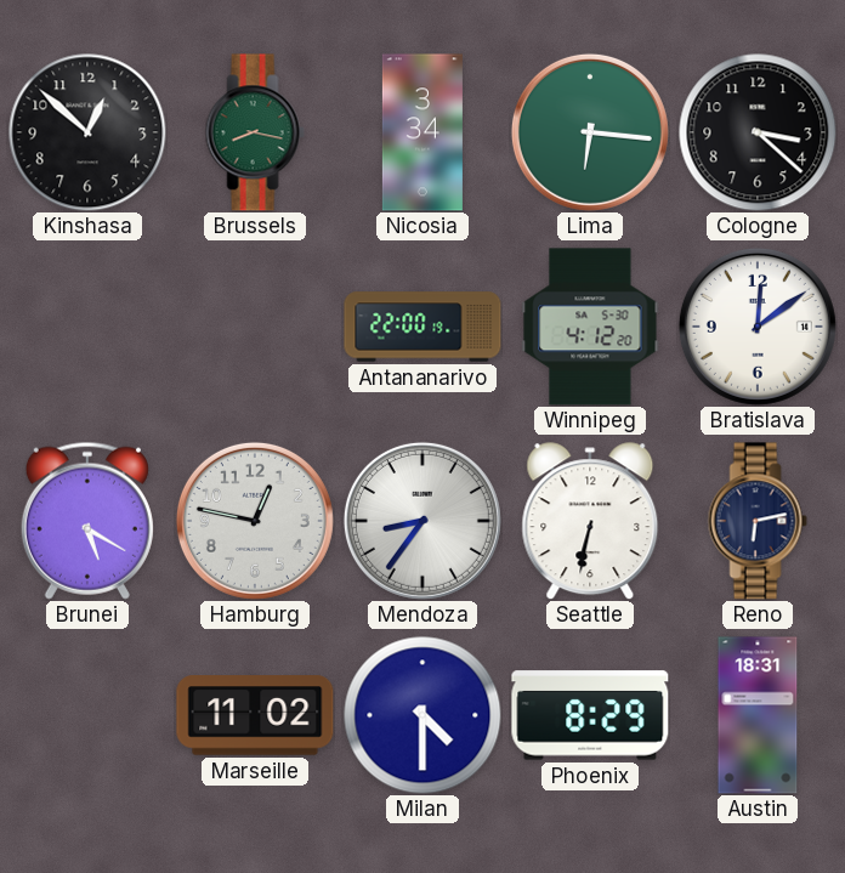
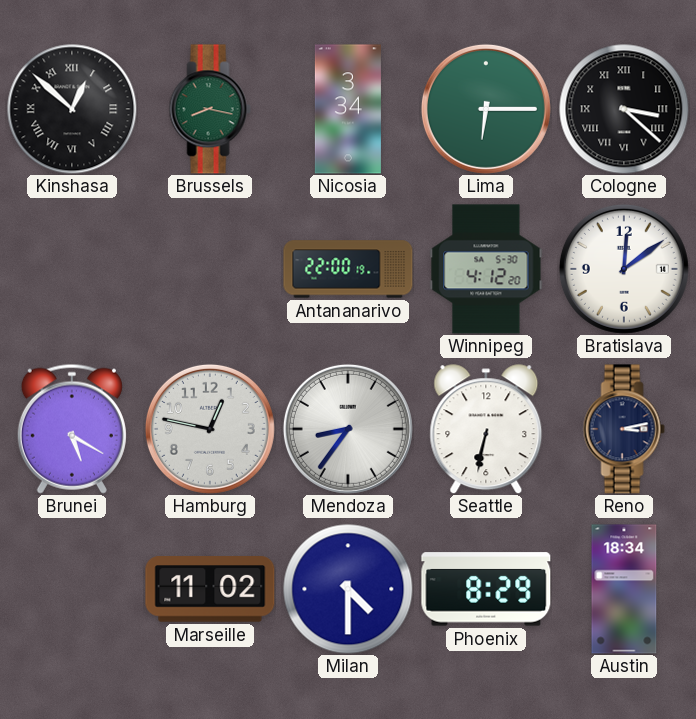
Kinshasa numerals: Arabic -> Roman
Lima: 6:16 -> 6:15
Cologne numerals: Arabic -> Roman
Reno: 6:13 -> 3:13
Austin: 18:31 -> 18:34
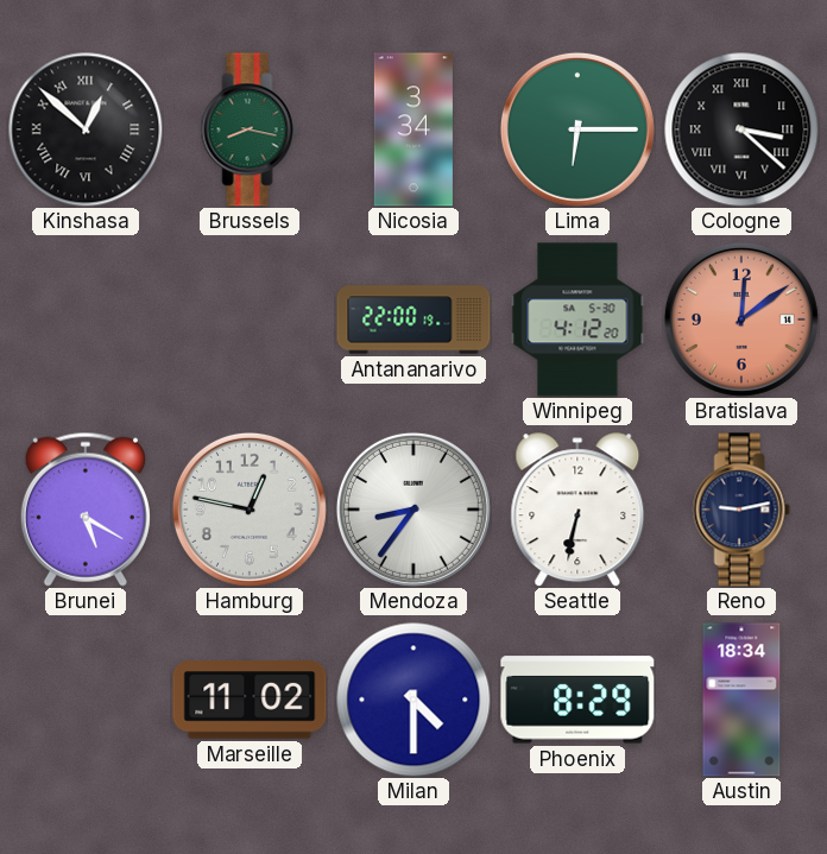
Bratislava dial: white -> salmon
Reno: 3:13 -> 9:13
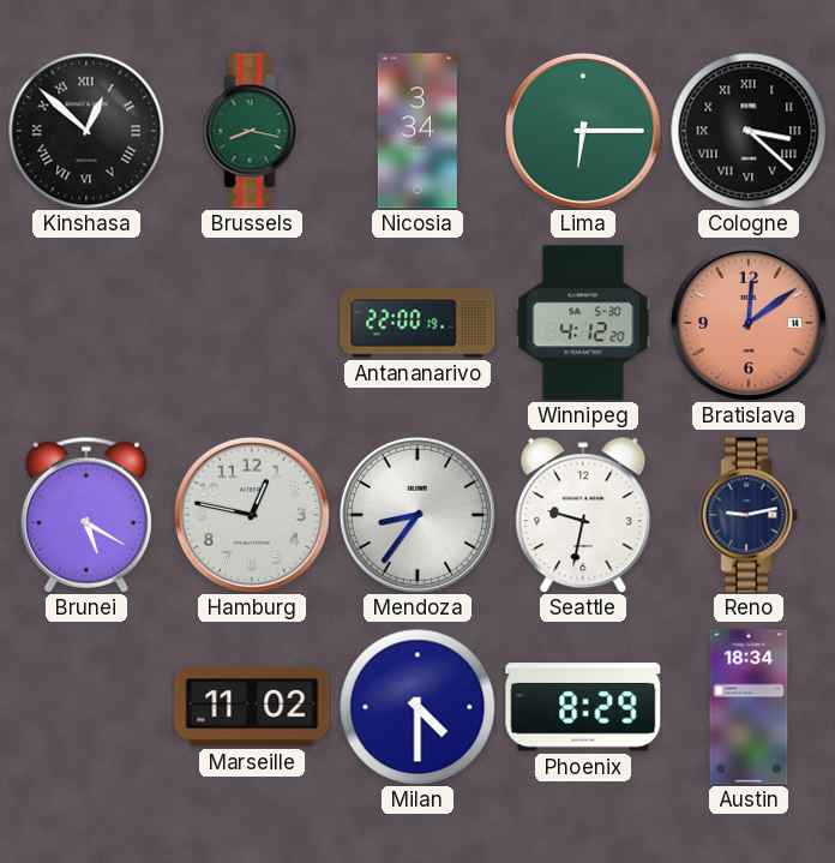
Seattle: 6:32 -> 9:32
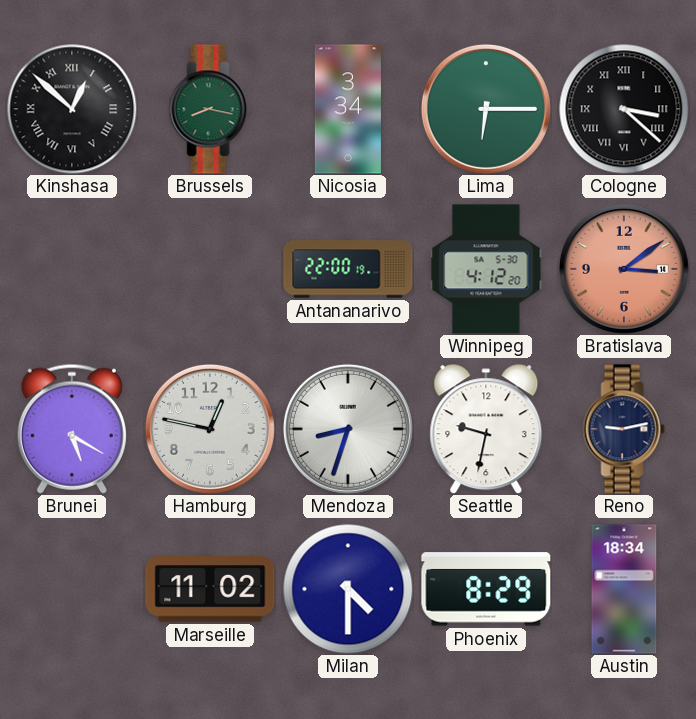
Bratislava: 12:09 -> 3:09
Mendoza: 8:36 -> 8:33
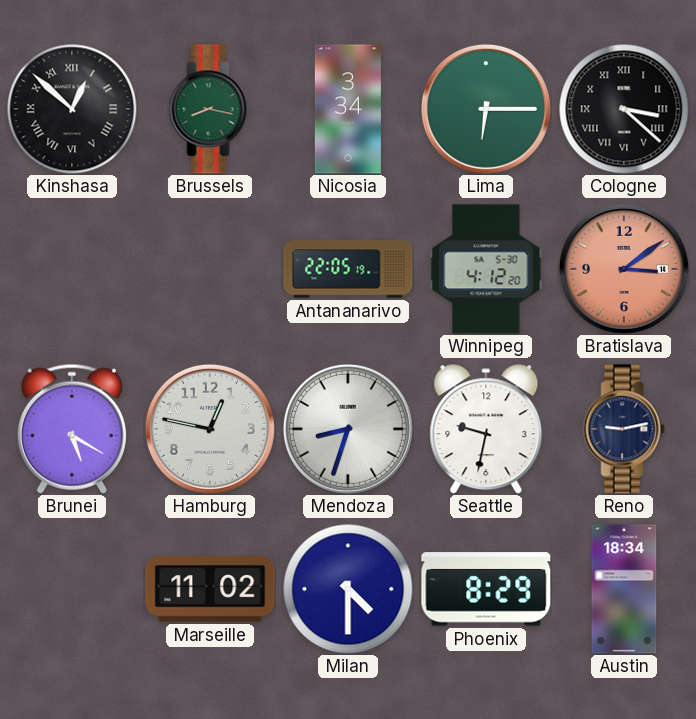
Antananarivo: 22:00 -> 22:05
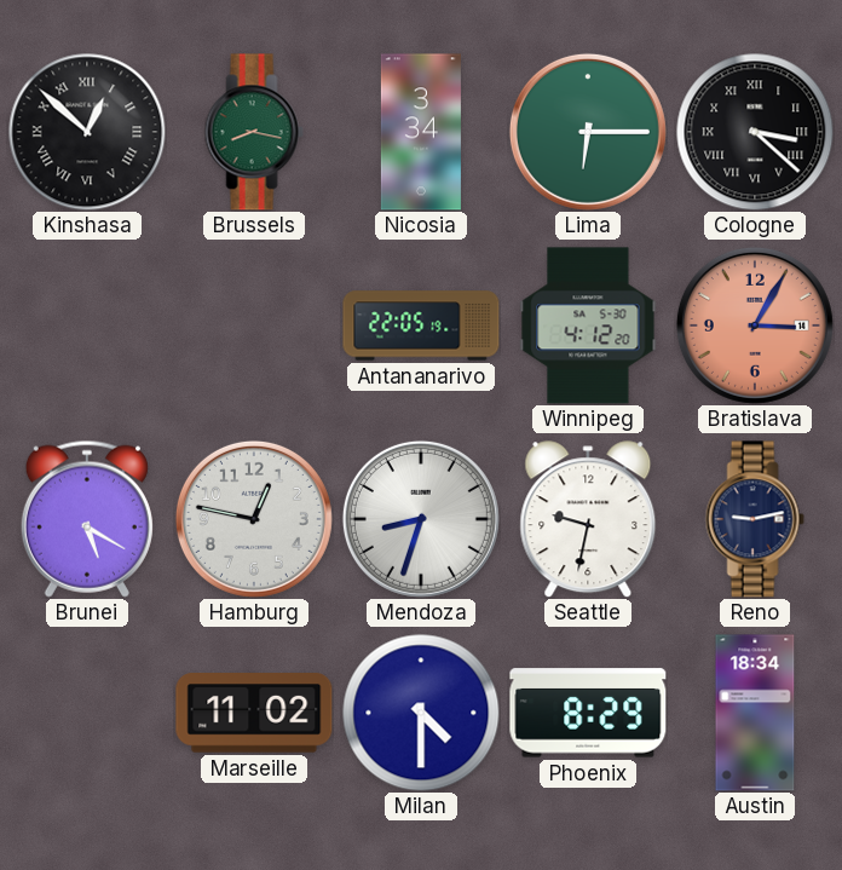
Bratislava: 3:09 -> 3:05
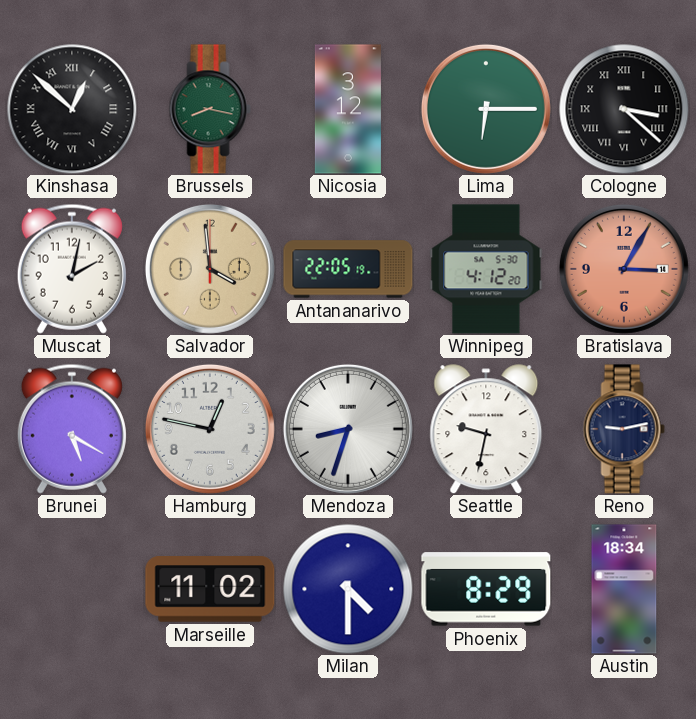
Nicosia: 3:34 -> 3:12
Muscat: none -> 2:02
Salvador: none -> 3:59
